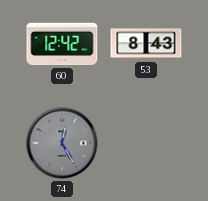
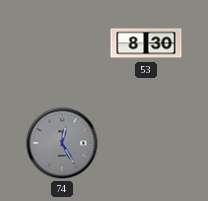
60: 12:42 -> none
53: 8:43 -> 8:30
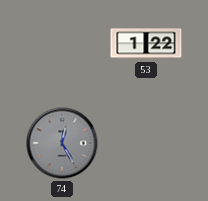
53: 8:30 -> 1:22
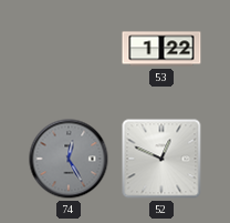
52: none -> 12:49
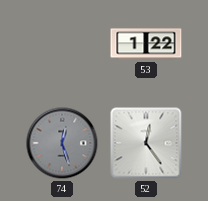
74: 12:25 -> 12:27
52: 12:49 -> 12:24
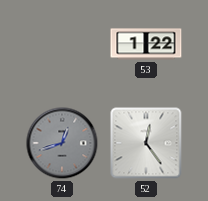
74: 12:27 -> 12:42
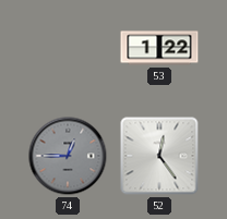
74: 12:42 -> 12:45
